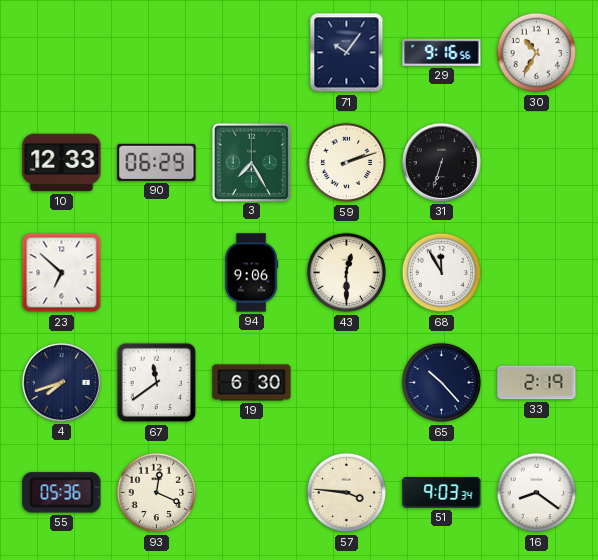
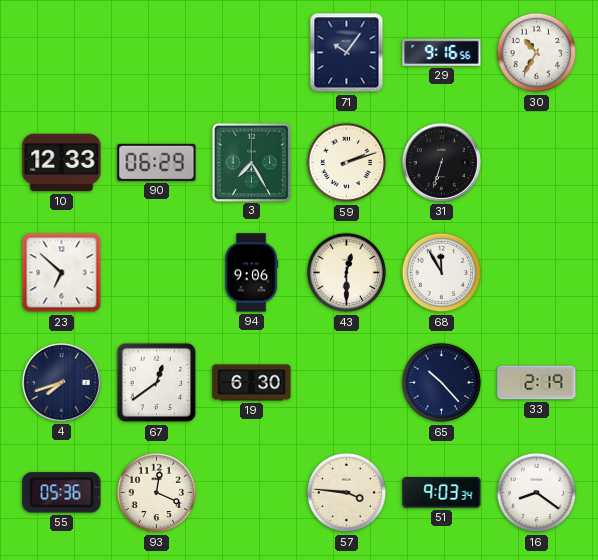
67: 11:39 -> 12:39
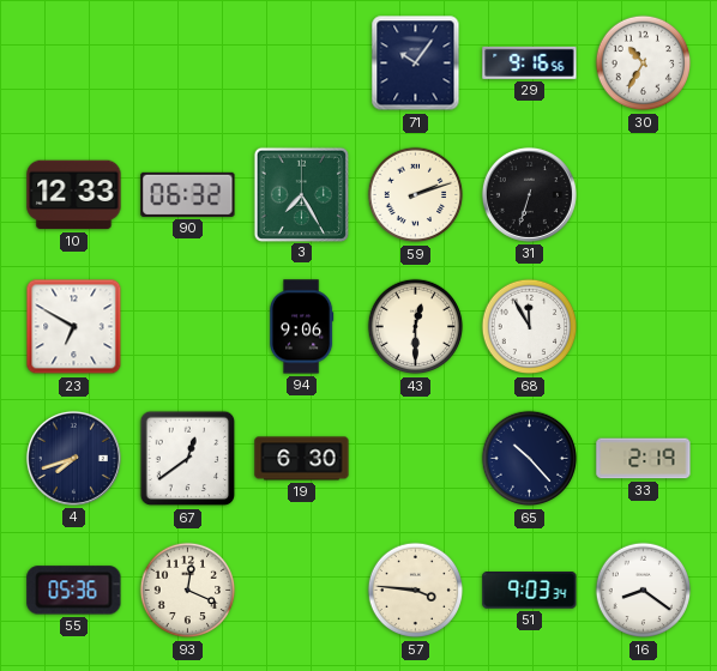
90: 06:29 -> 06:32
23: 6:52 -> 6:50
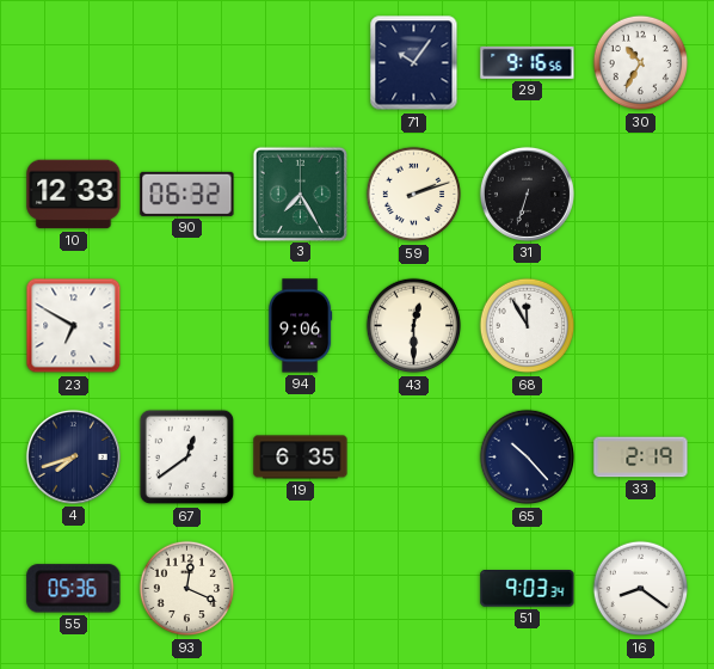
19: 6:30 -> 6:35
57: 3:46 -> none
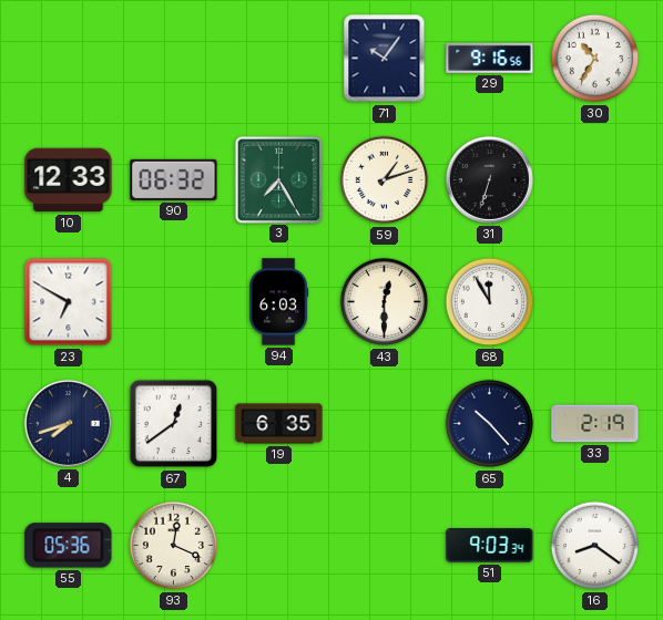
59: 2:12 -> 1:12
94: 9:06 -> 6:03
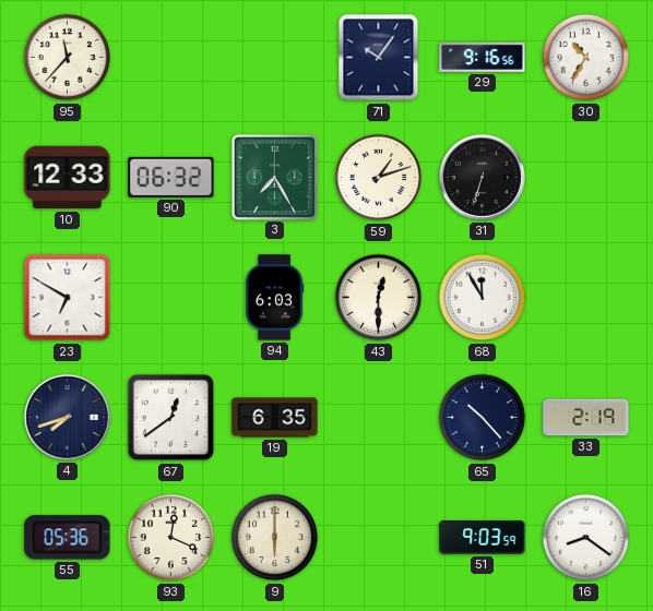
95: none -> 11:37
9: none -> 6:00
51: 9:03:34 -> 9:03:59
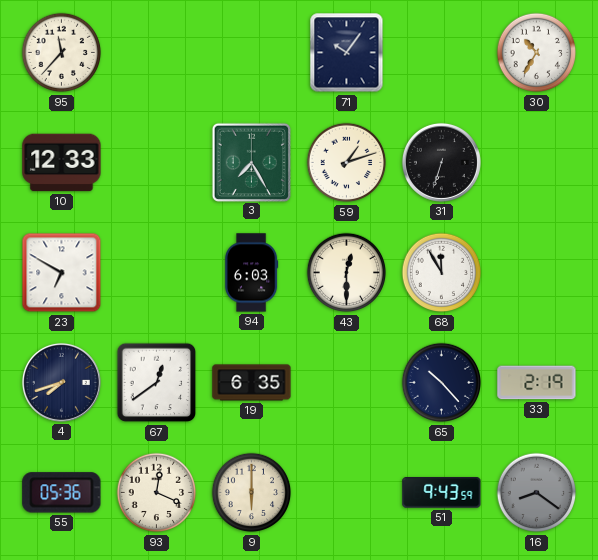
29: 9:16 -> none
90: 06:32 -> none
51: 9:03 -> 9:43
16 dial: white -> grey
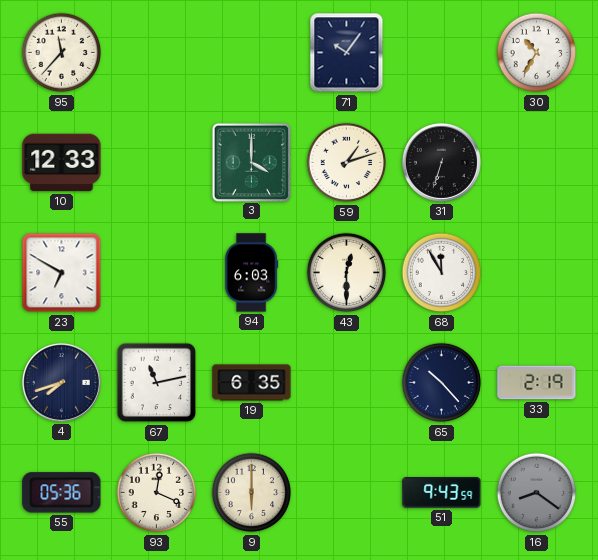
3: 7:25 -> 4:00
67: 12:39 -> 11:13
